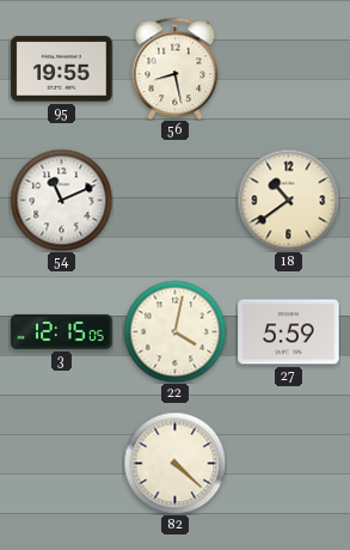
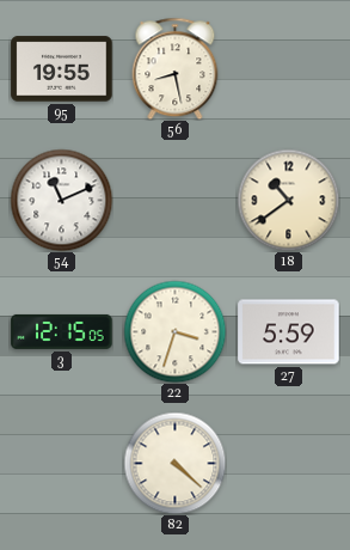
22: 4:02 -> 3:33
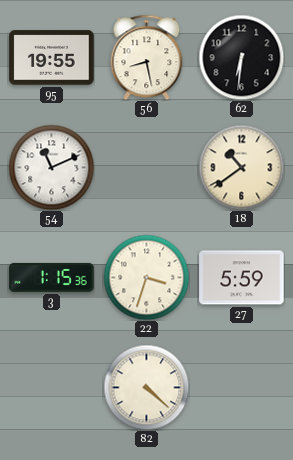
62: none -> 6:31
3: 12:15 -> 1:15
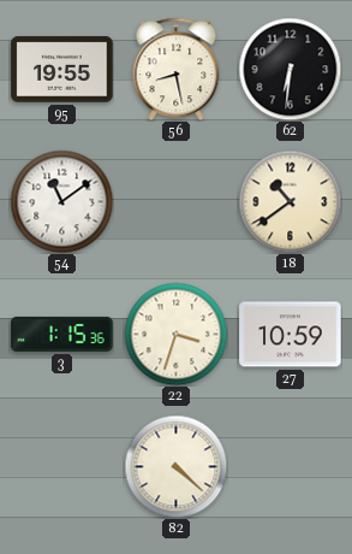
54: 11:11 -> 11:09
27: 5:59 -> 10:59
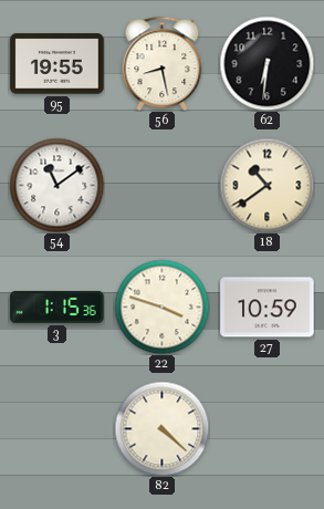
22: 3:33 -> 3:48
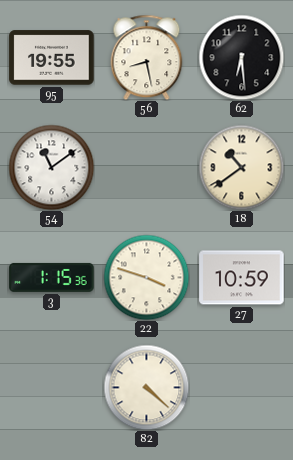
62: 6:31 -> 6:29
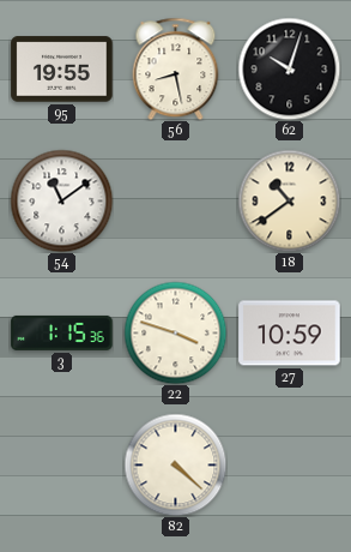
62: 6:29 -> 10:03
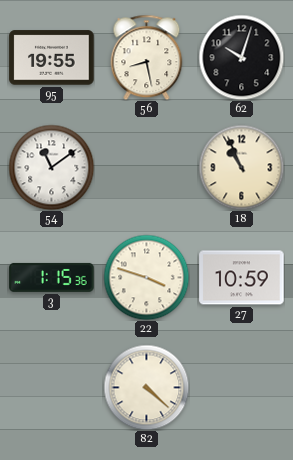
18: 10:39 -> 10:56
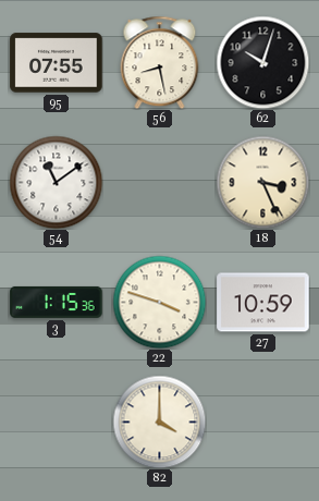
95: 19:55 -> 07:55
18: 10:56 -> 3:26
82: 4:22 -> 4:00
